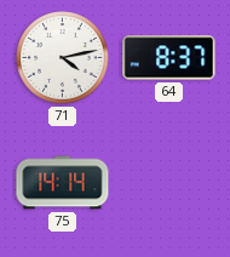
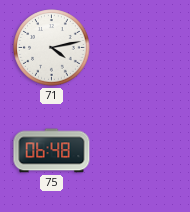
64: 8:37 -> none
75: 14:14 -> 06:48
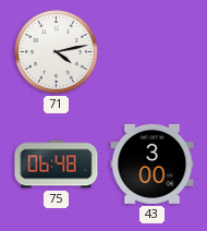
43: none -> 3:00
